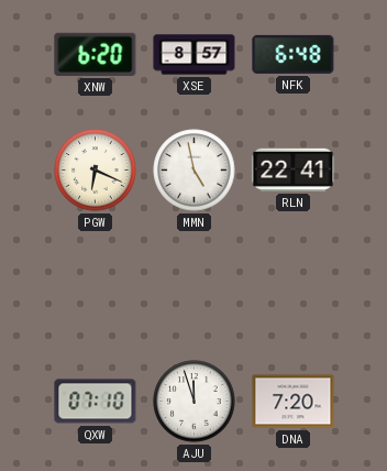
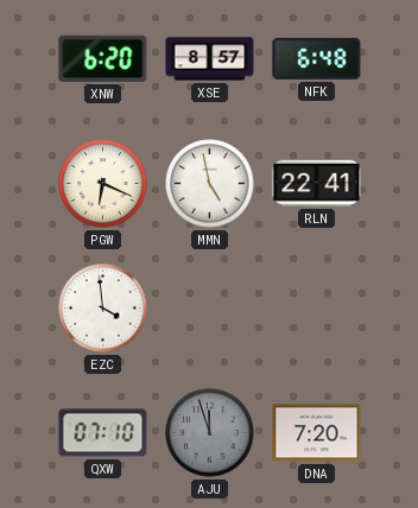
EZC: none -> 3:59
AJU dial: white -> grey
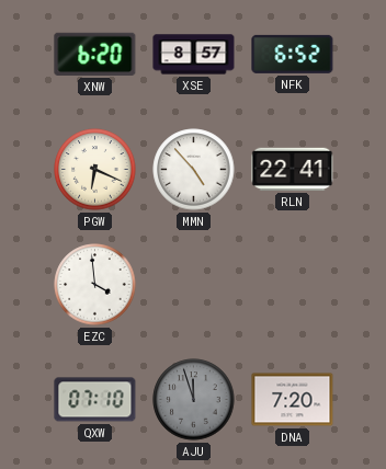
NFK: 6:48 -> 6:52
MMN: 4:58 -> 4:53
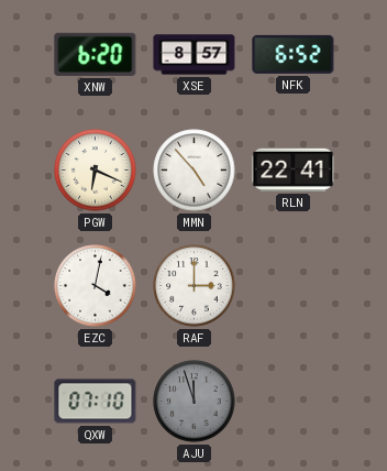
EZC: 3:59 -> 4:02
RAF: none -> 3:00
DNA: 7:20 -> none
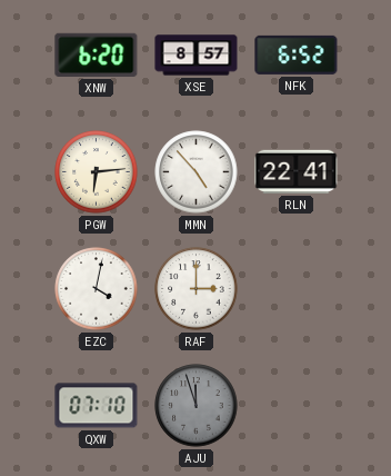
PGW: 6:19 -> 6:14
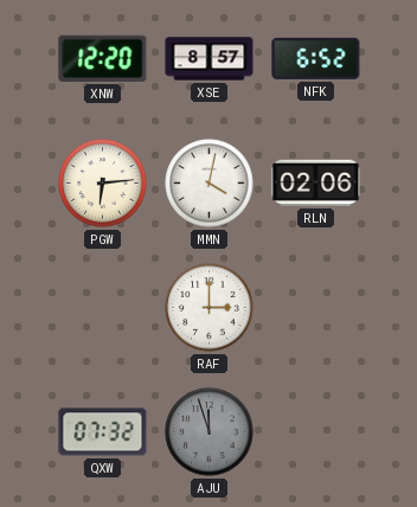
XNW: 6:20 -> 12:20
MMN: 4:53 -> 4:02
RLN: 22:41 -> 02:06
EZC: 4:02 -> none
QXW: 07:10 -> 07:32
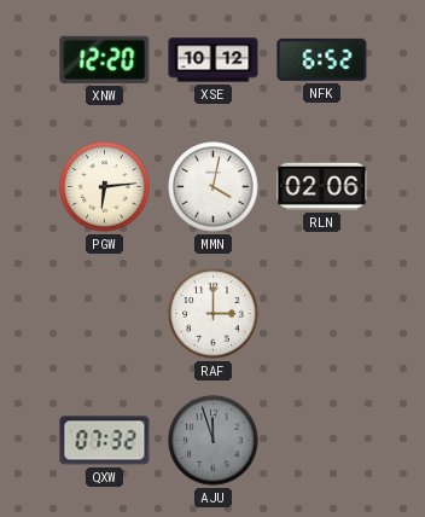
XSE: 8:57 -> 10:12
